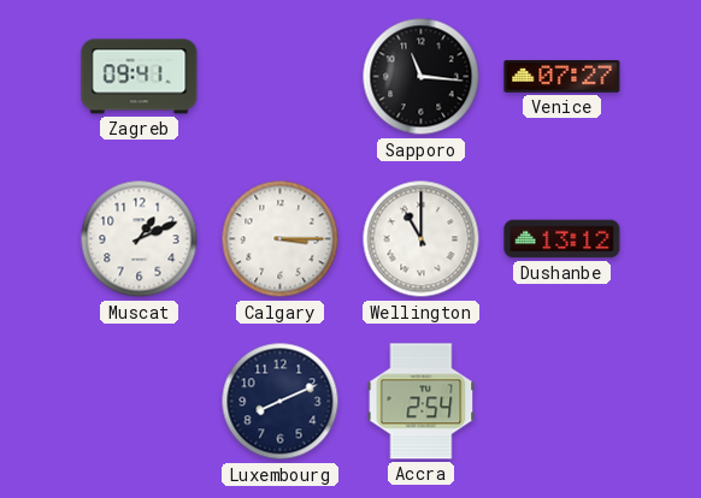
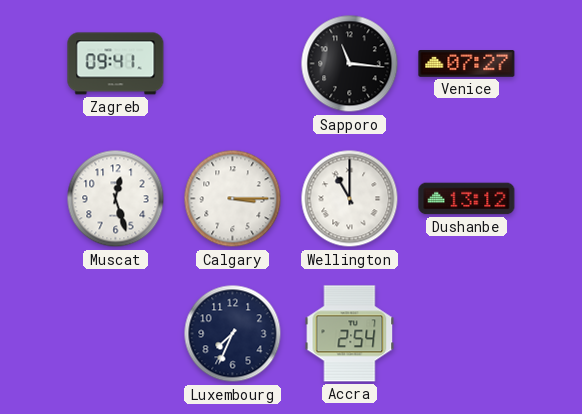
Muscat: 1:11 -> 12:27
Luxembourg: 8:11 -> 7:34
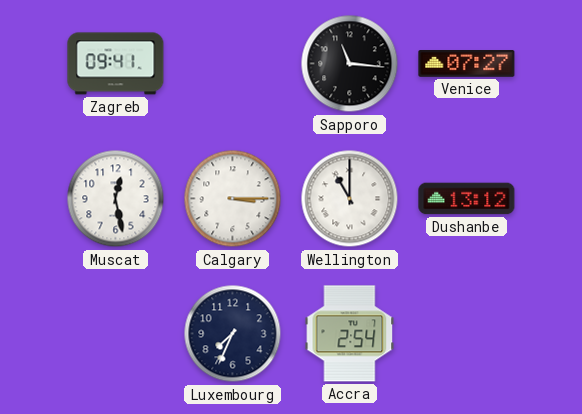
Muscat: 12:27 -> 12:28
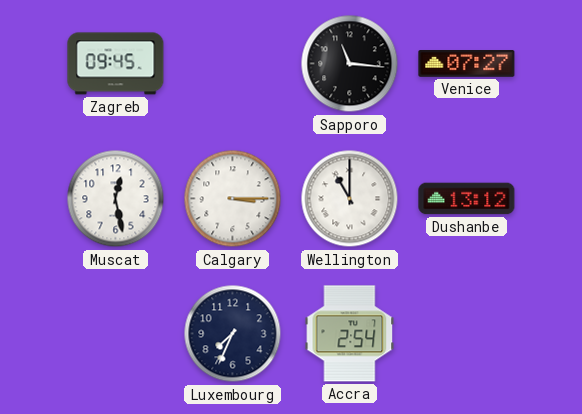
Zagreb: 09:41 -> 09:45
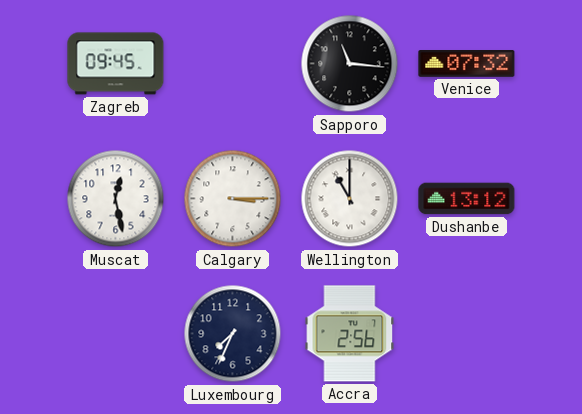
Venice: 07:27 -> 07:32
Accra: 2:54 -> 2:56
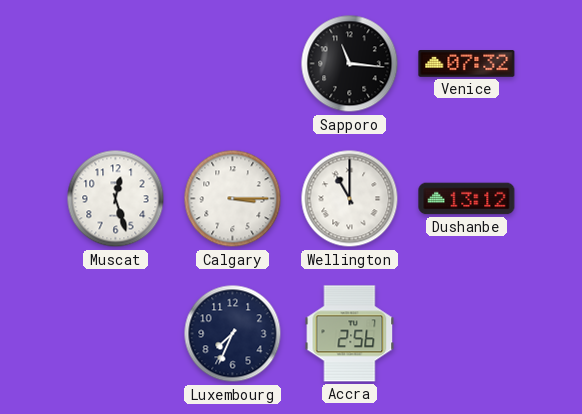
Zagreb: 09:45 -> none
Muscat: 12:28 -> 12:27
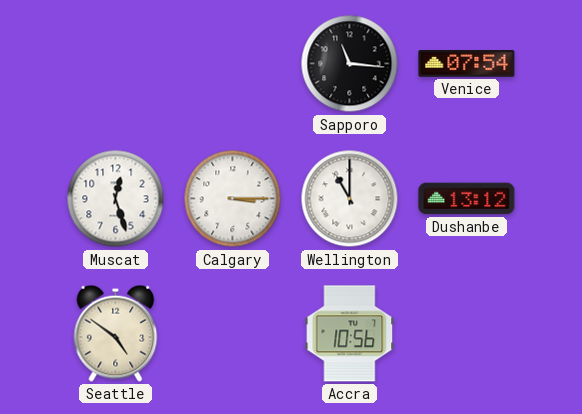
Venice: 07:32 -> 07:54
Seattle: none -> 4:51
Luxembourg: 7:34 -> none
Accra: 2:56 -> 10:56
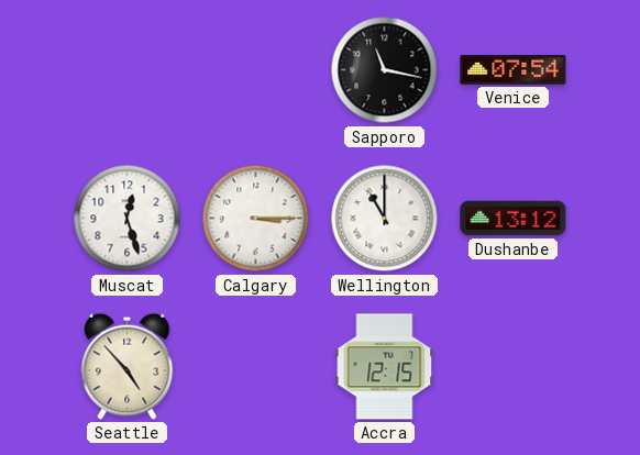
Sapporo: 11:16 -> 11:17
Seattle: 4:51 -> 4:53
Accra: 10:56 -> 12:15
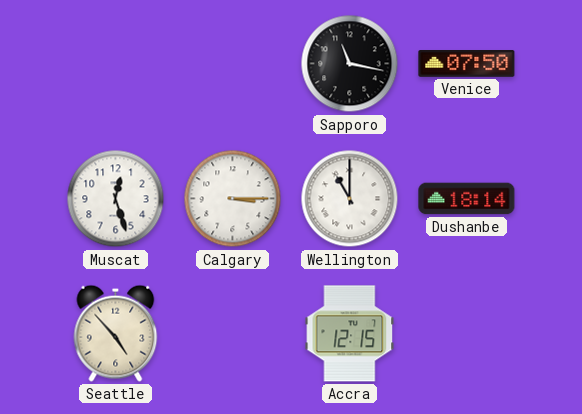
Venice: 07:54 -> 07:50
Dushanbe: 13:12 -> 18:14
